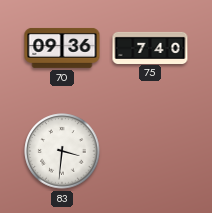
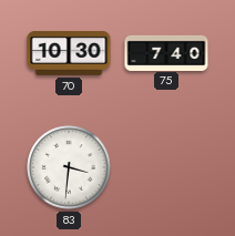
70: 09:36 -> 10:30
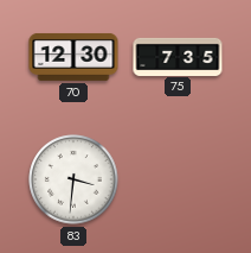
70: 10:30 -> 12:30
75: 7:40 -> 7:35
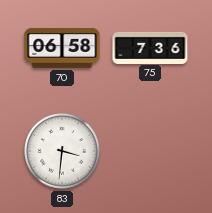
70: 12:30 -> 06:58
75: 7:35 -> 7:36
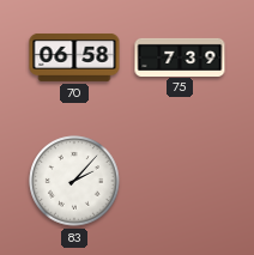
75: 7:36 -> 7:39
83: 3:31 -> 2:07
